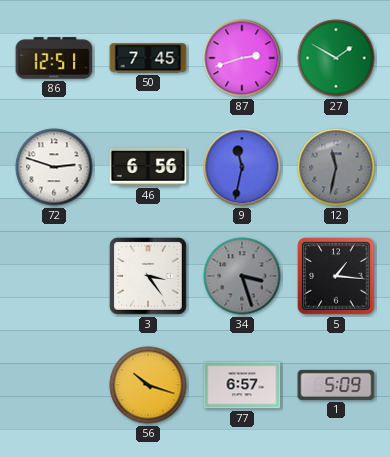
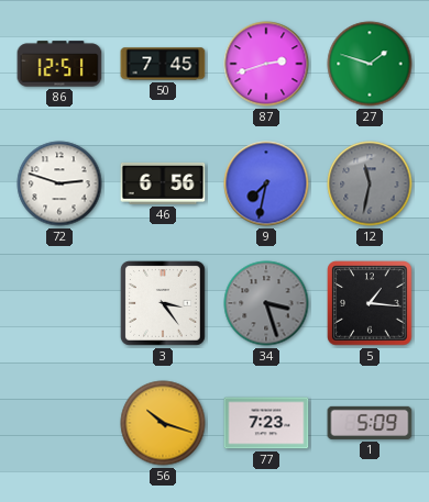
27: 1:50 -> 1:48
9: 11:32 -> 7:32
77: 6:57 -> 7:23
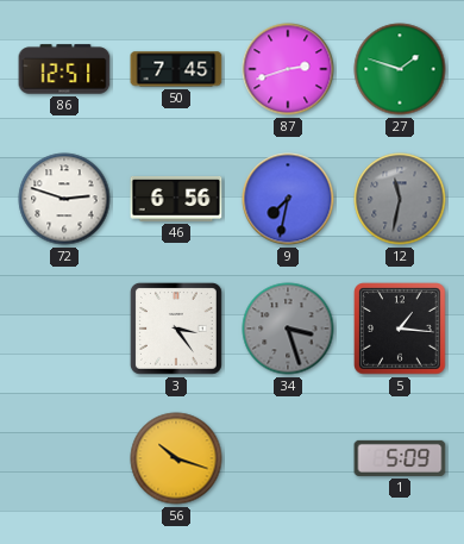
77: 7:23 -> none
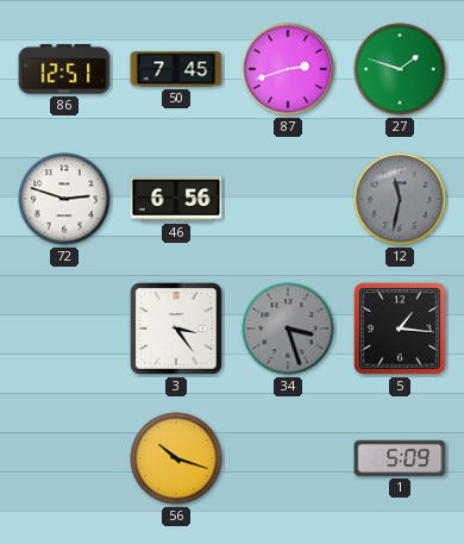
9: 7:32 -> none
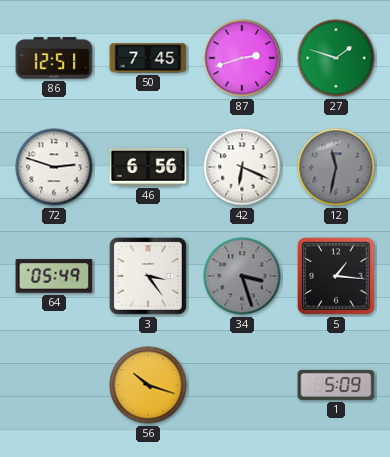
42: none -> 6:19
64: none -> 05:49
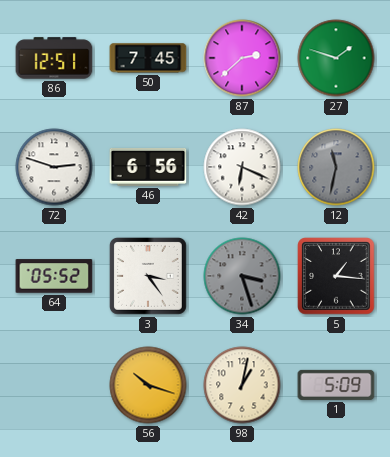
87: 2:42 -> 2:38
64: 05:49 -> 05:52
98: none -> 1:02
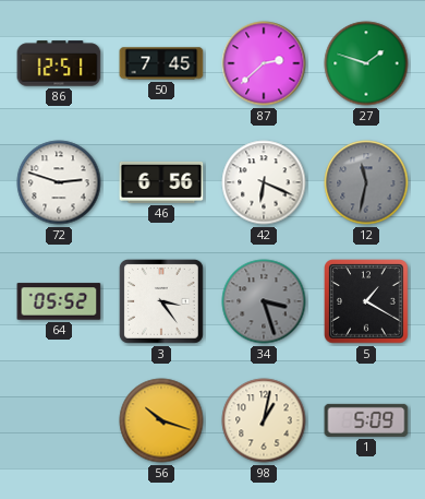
5: 1:16 -> 1:20
